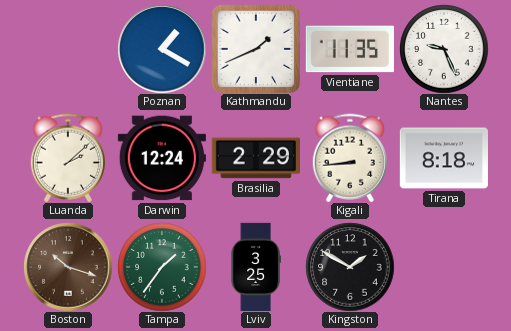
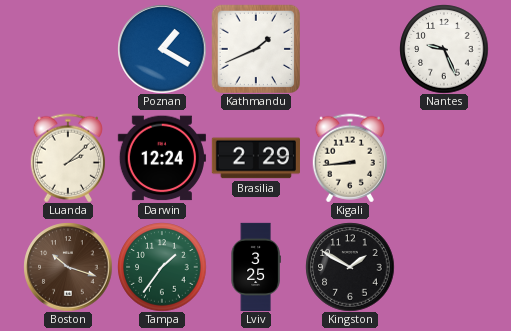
Vientiane: 11:35 -> none
Tirana: 8:18 -> none
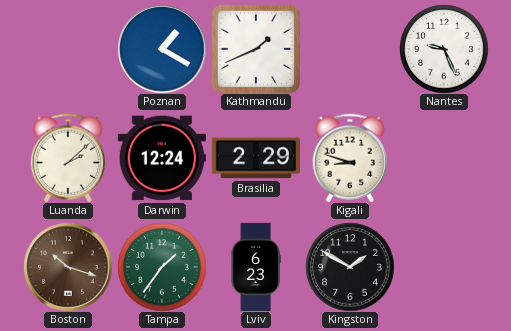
Kigali: 8:44 -> 8:48
Lviv: 3:25 -> 6:23
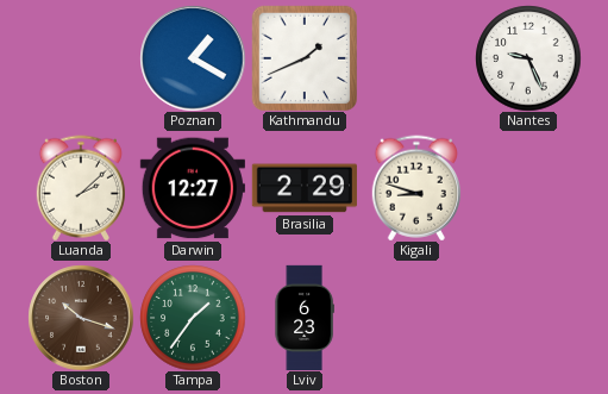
Darwin: 12:24 -> 12:27
Kingston: 1:50 -> none
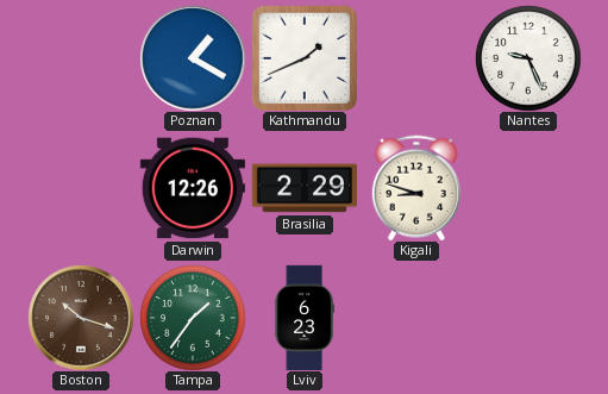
Luanda: 2:08 -> none
Darwin: 12:27 -> 12:26
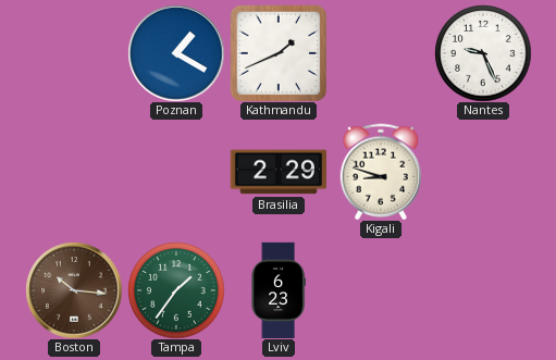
Darwin: 12:26 -> none
Boston: 10:18 -> 10:16
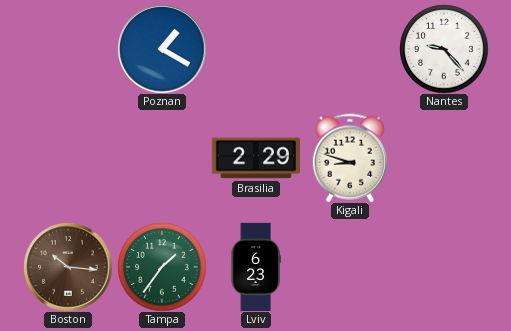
Kathmandu: 1:41 -> none
Nantes: 9:26 -> 9:23
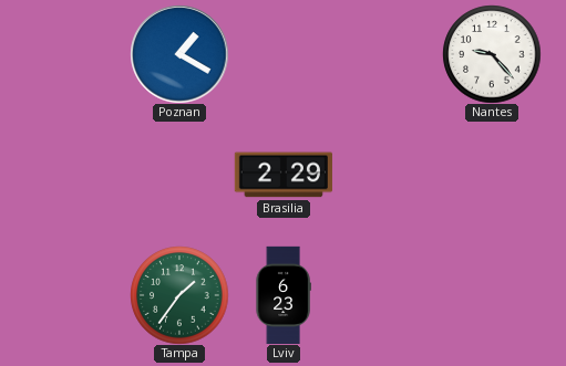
Kigali: 8:48 -> none
Boston: 10:16 -> none
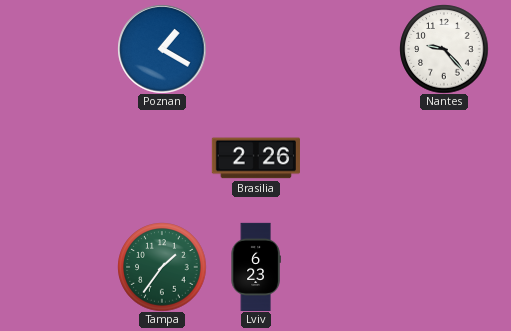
Brasilia: 2:29 -> 2:26
